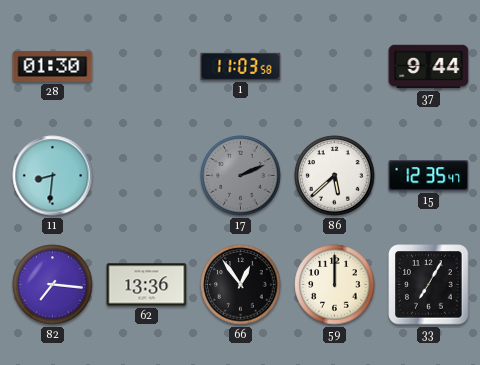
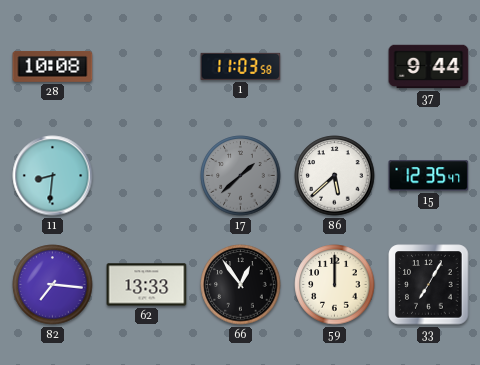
28: 01:30 -> 10:08
17: 2:11 -> 1:38
62: 13:36 -> 13:33
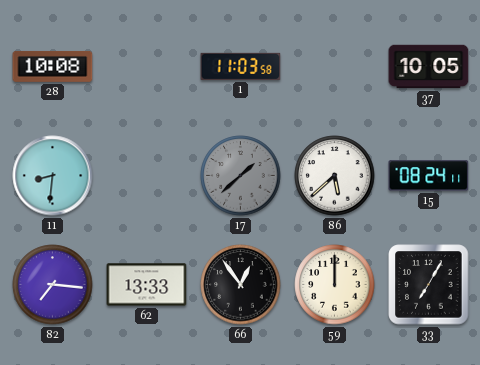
37: 9:44 -> 10:05
15: 12:35 -> 08:24
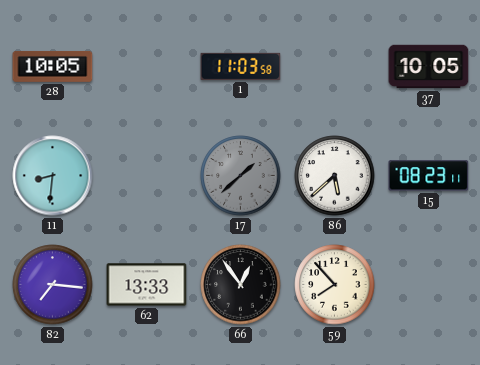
28: 10:08 -> 10:05
15: 08:24 -> 08:23
59: 12:00 -> 7:53
33: 7:05 -> none
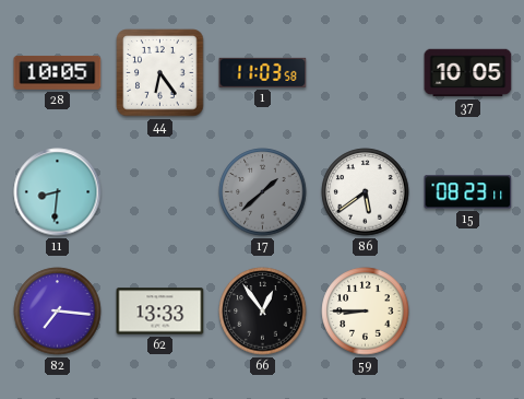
44: none -> 6:24
86: 5:38 -> 5:39
59: 7:53 -> 8:45
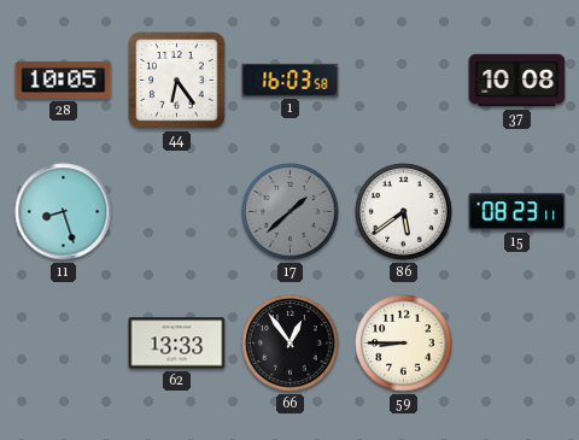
1: 11:03 -> 16:03
37: 10:05 -> 10:08
11: 8:31 -> 8:27
82: 7:16 -> none
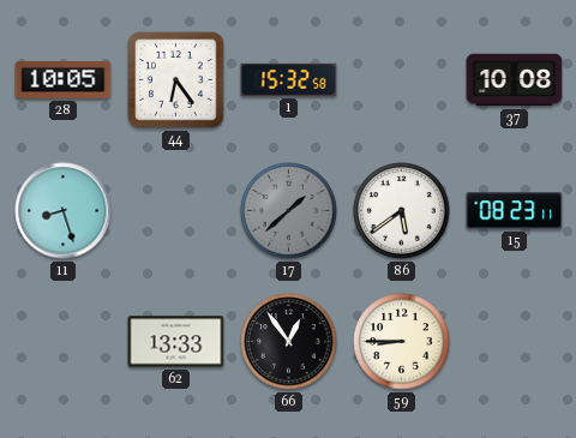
1: 16:03 -> 15:32
